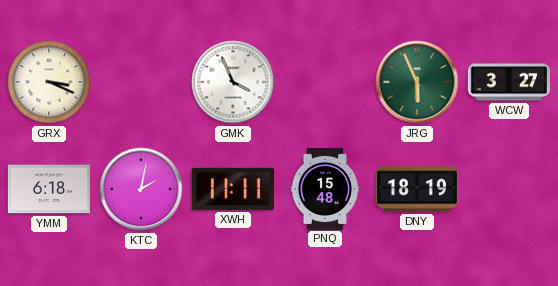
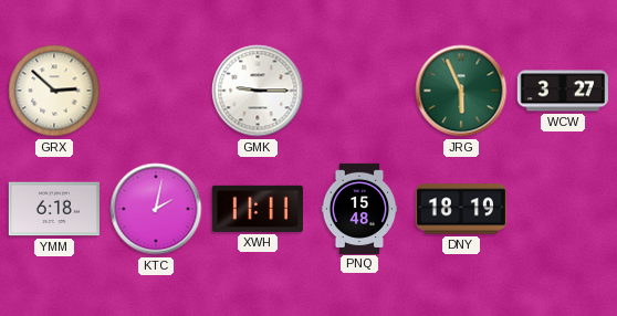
GRX: 3:19 -> 2:52
GMK: 3:56 -> 9:15
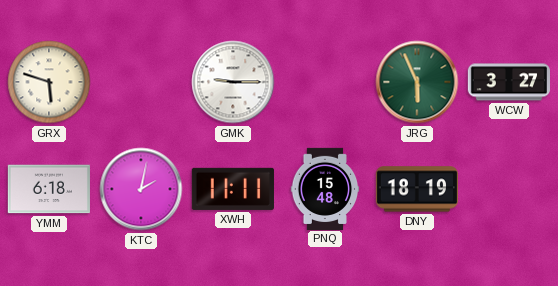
GRX: 2:52 -> 5:48
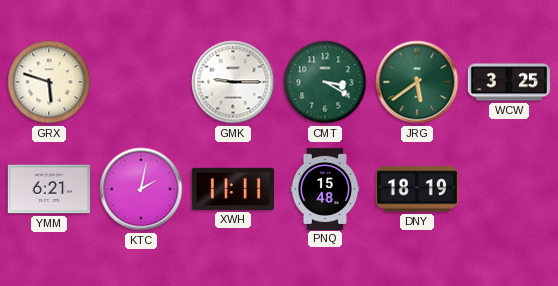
CMT: none -> 3:20
JRG: 5:56 -> 5:39
WCW: 3:27 -> 3:25
YMM: 6:18 -> 6:21
